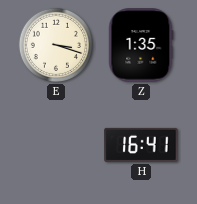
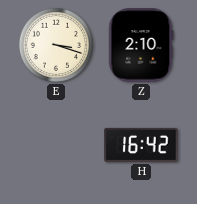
Z: 1:35 -> 2:10
H: 16:41 -> 16:42
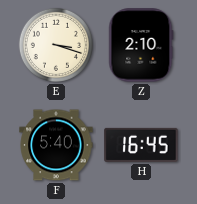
F: none -> 5:40
H: 16:42 -> 16:45
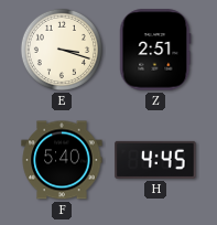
Z: 2:10 -> 2:51
H: 16:45 -> 4:45
